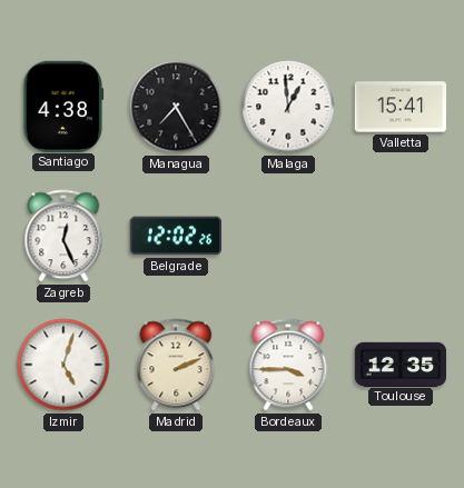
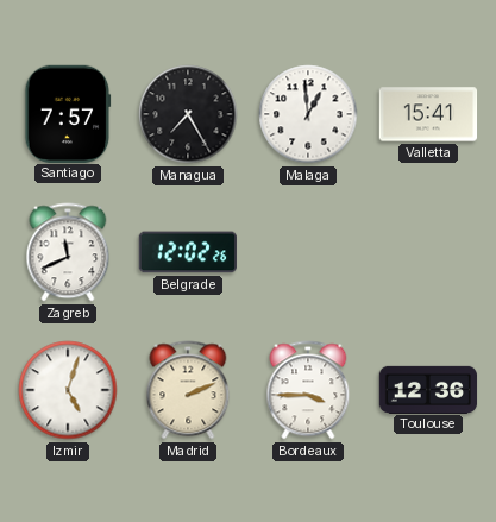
Santiago: 4:38 -> 7:57
Zagreb: 12:26 -> 11:41
Toulouse: 12:35 -> 12:36
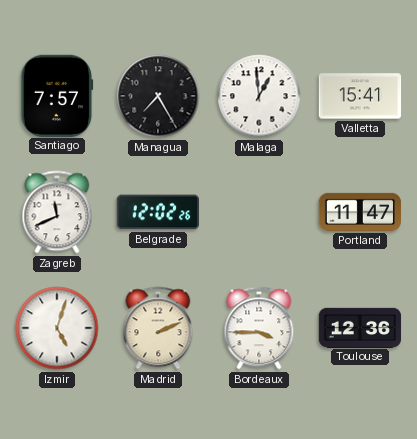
Portland: none -> 11:47
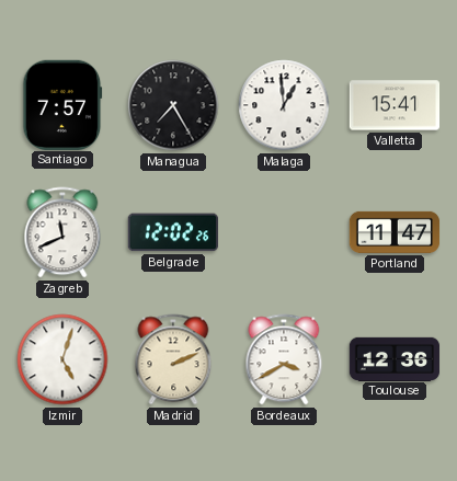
Bordeaux: 3:45 -> 3:40
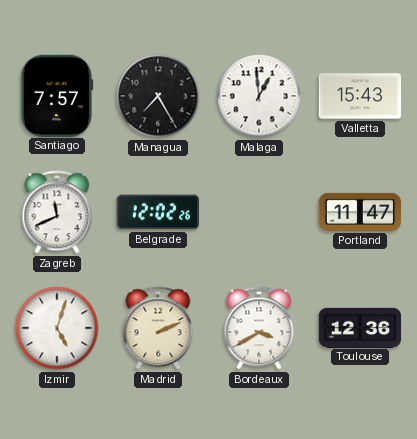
Valletta: 15:41 -> 15:43
